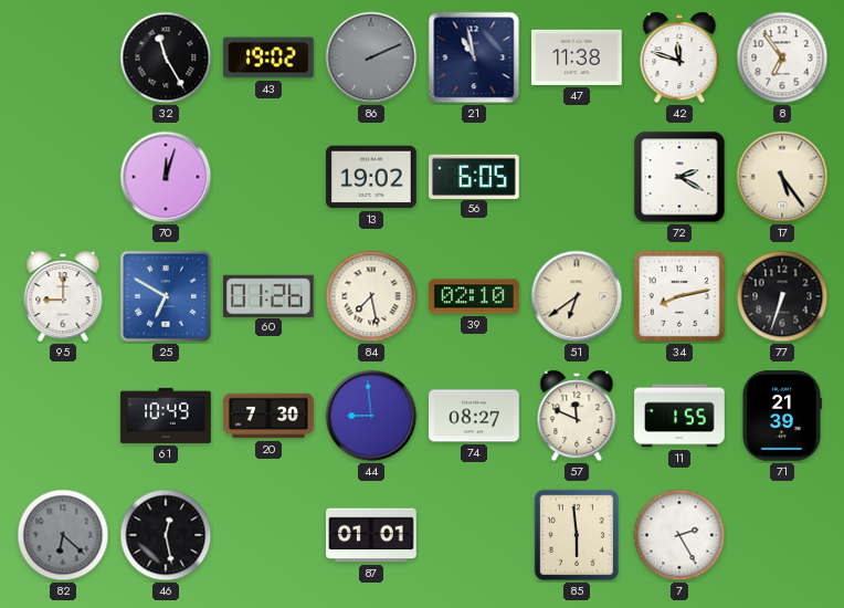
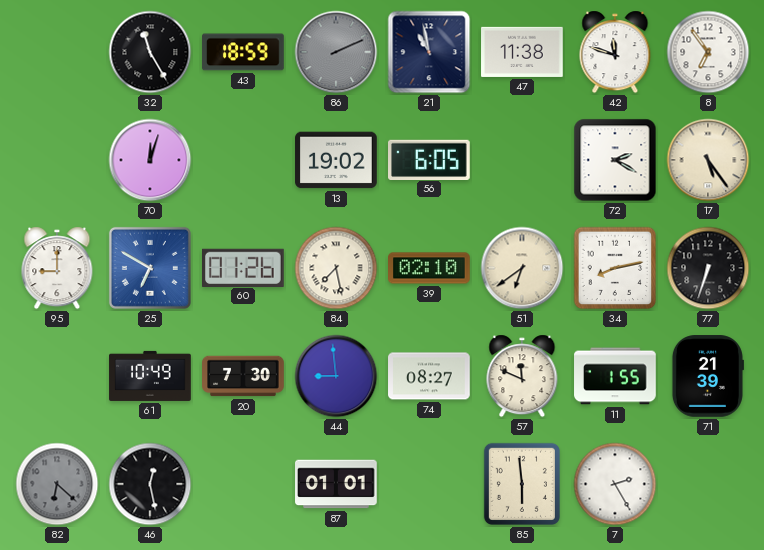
43: 19:02 -> 18:59
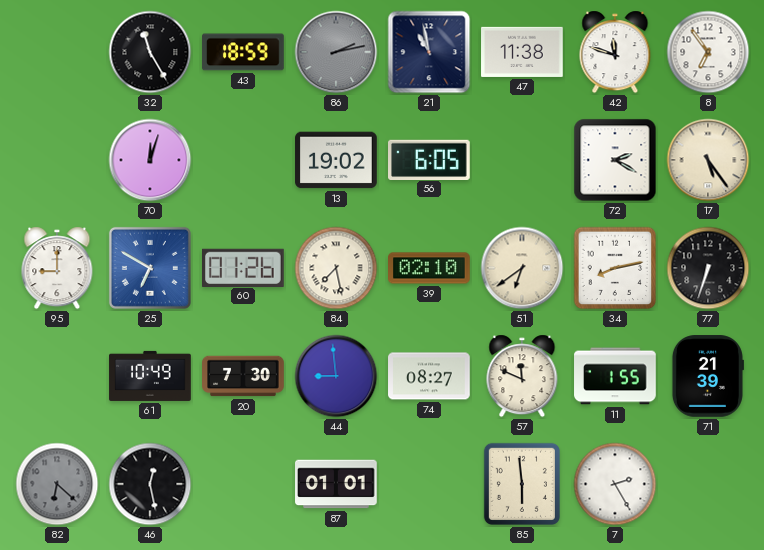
86: 2:11 -> 2:13
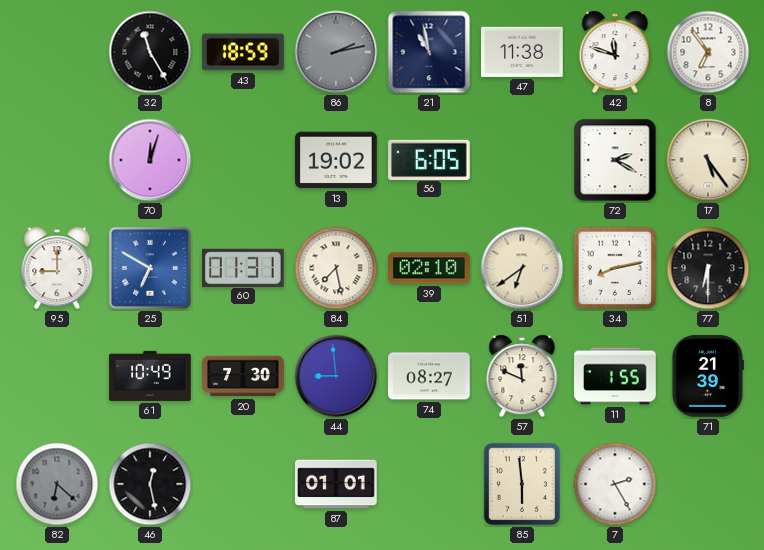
60: 01:26 -> 01:31
77: 6:33 -> 6:30
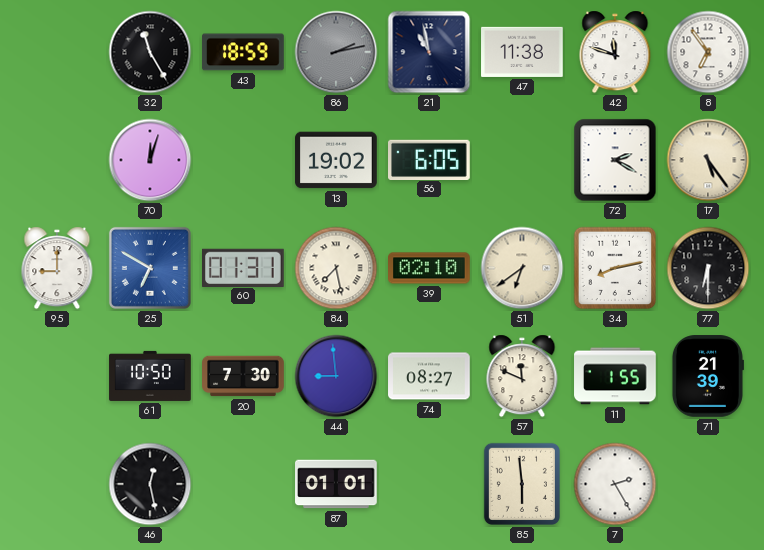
61: 10:49 -> 10:50
82: 6:22 -> none
